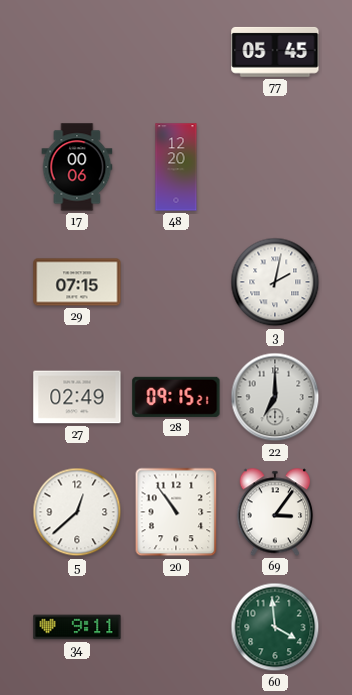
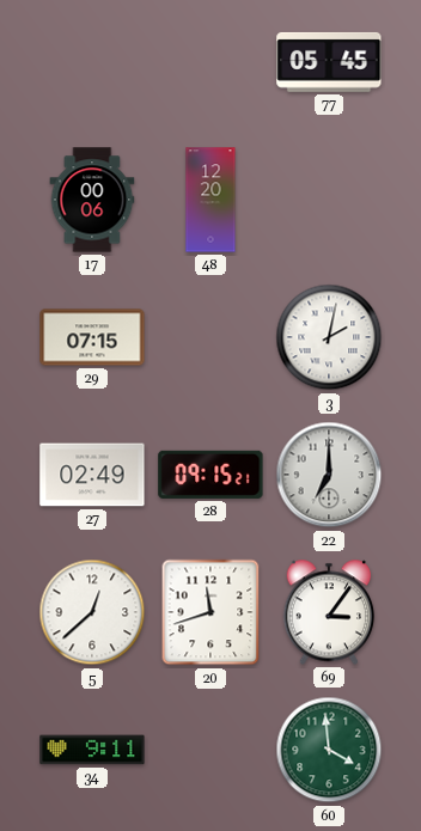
20: 10:54 -> 11:42
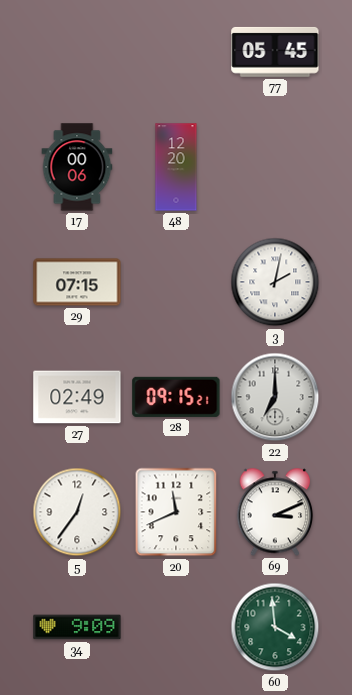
5: 12:38 -> 12:36
20: 11:42 -> 11:41
69: 3:06 -> 3:11
34: 9:11 -> 9:09
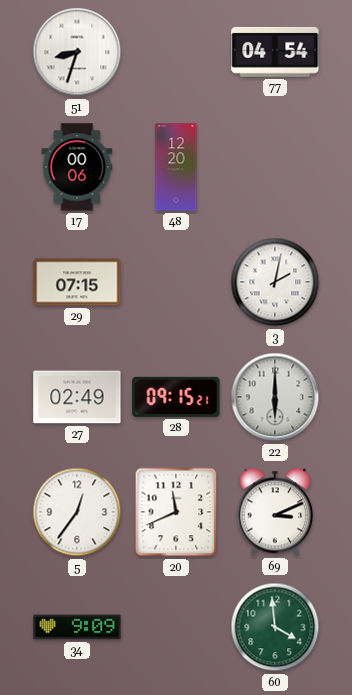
51: none -> 8:33
77: 05:45 -> 04:54
22: 7:00 -> 6:00
